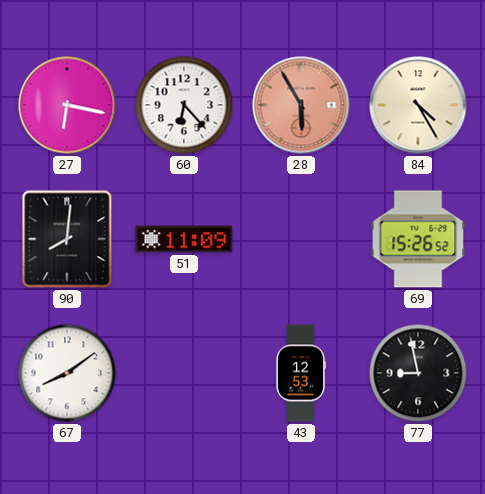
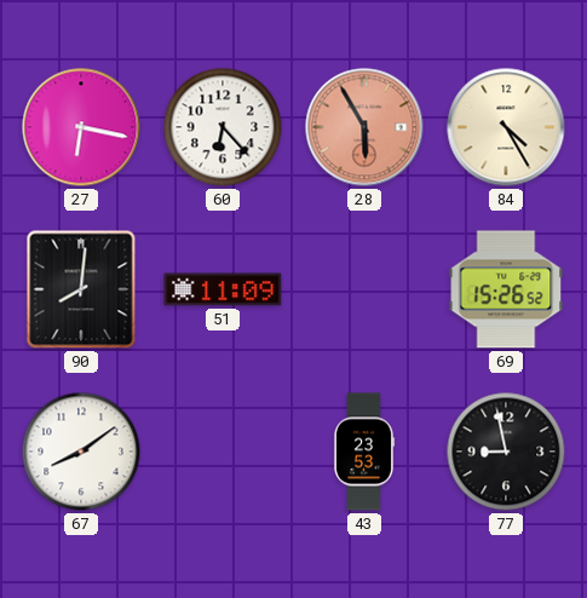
43: 12:53 -> 23:53
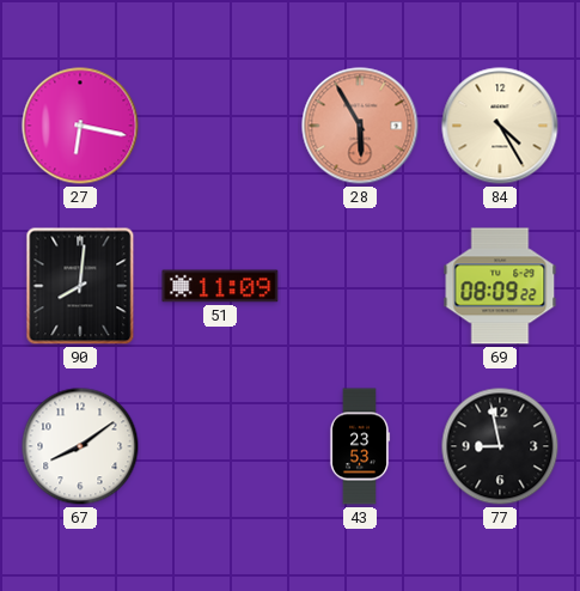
60: 6:23 -> none
69: 15:26 -> 08:09
